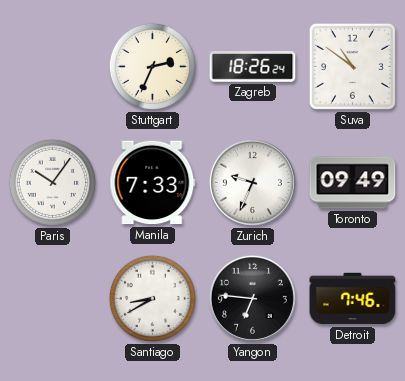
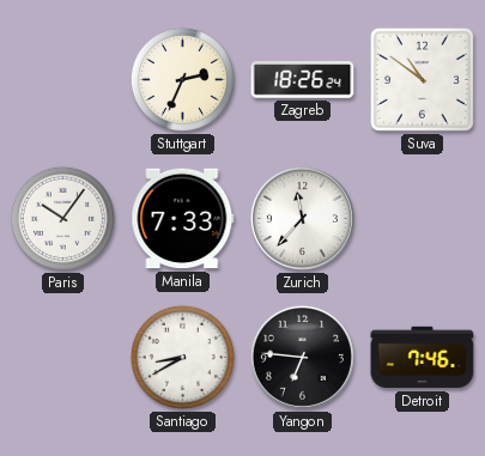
Zurich: 9:34 -> 11:37
Toronto: 09:49 -> none
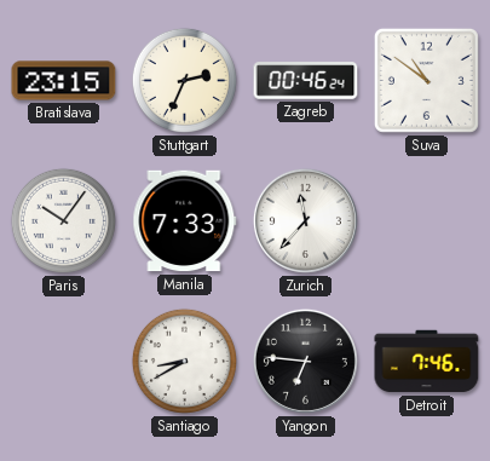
Bratislava: none -> 23:15
Zagreb: 18:26 -> 00:46
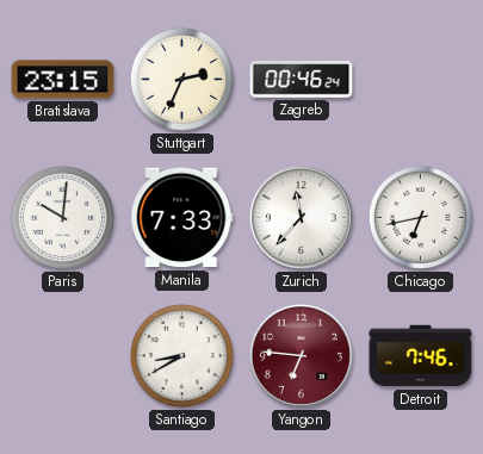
Suva: 10:51 -> none
Paris: 10:06 -> 10:01
Chicago: none -> 6:43
Yangon dial: black -> burgundy
